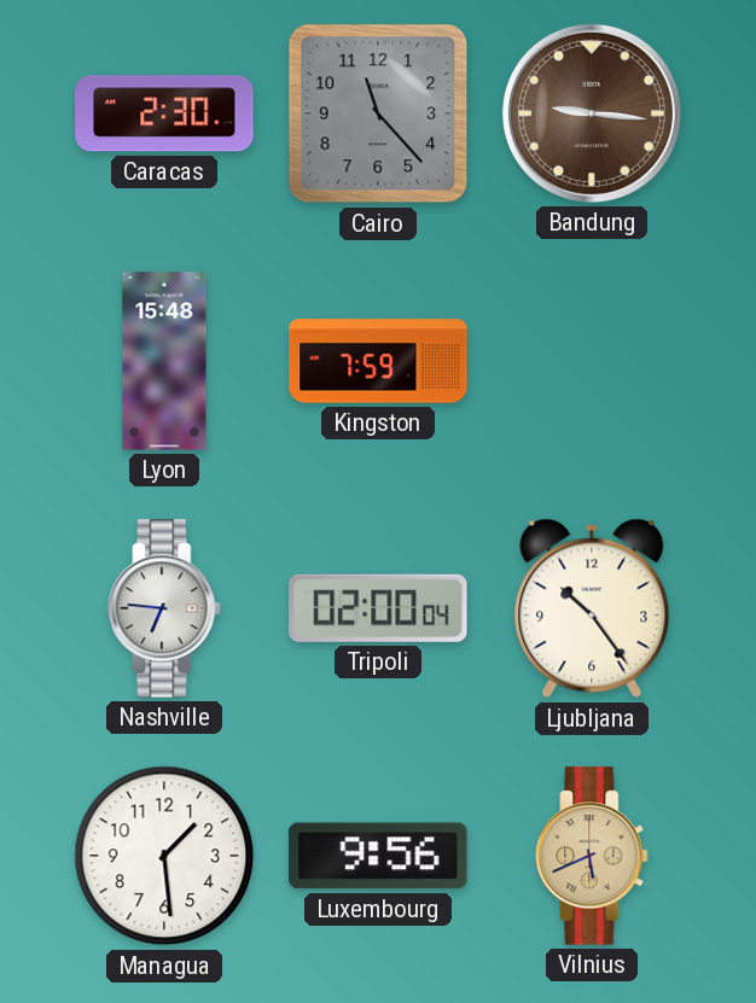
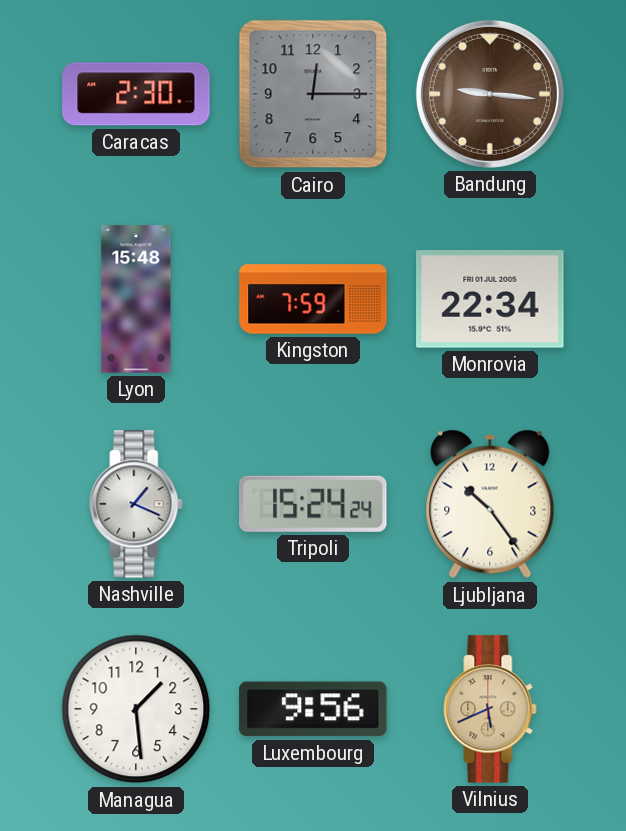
Cairo: 11:23 -> 12:15
Monrovia: none -> 22:34
Nashville: 6:46 -> 1:19
Tripoli: 02:00 -> 15:24
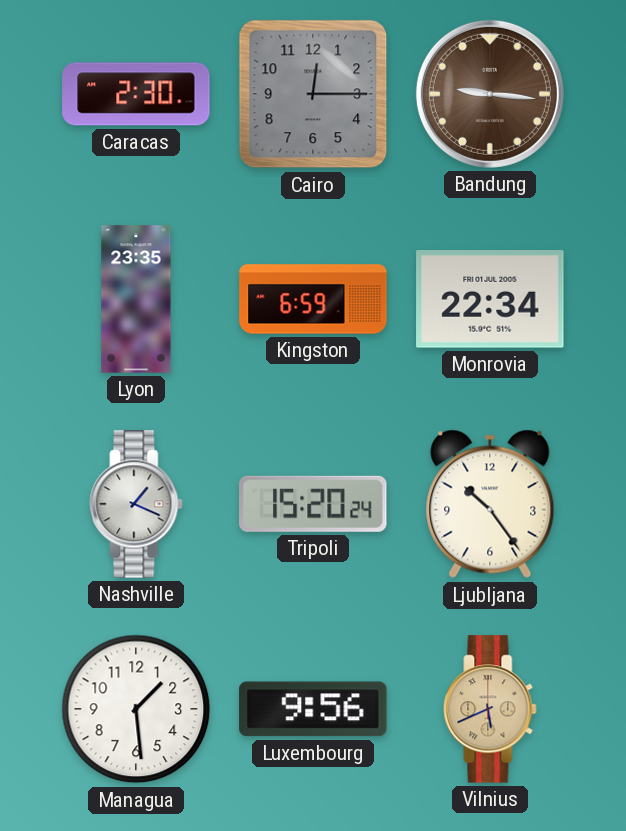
Lyon: 15:48 -> 23:35
Kingston: 7:59 -> 6:59
Tripoli: 15:24 -> 15:20
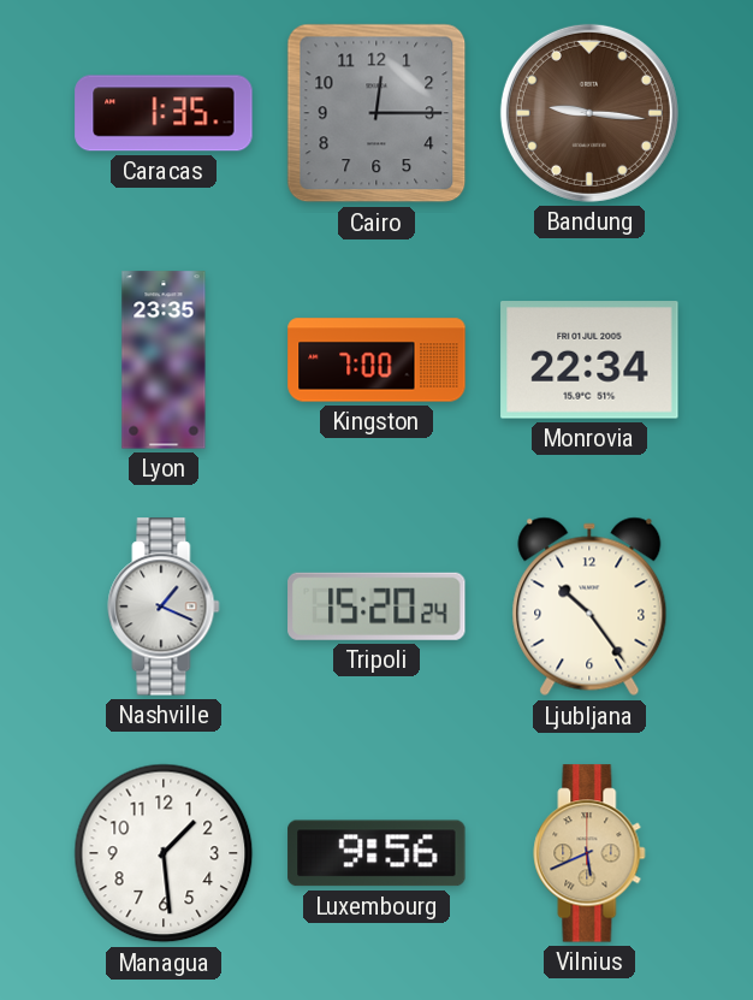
Caracas: 2:30 -> 1:35
Kingston: 6:59 -> 7:00
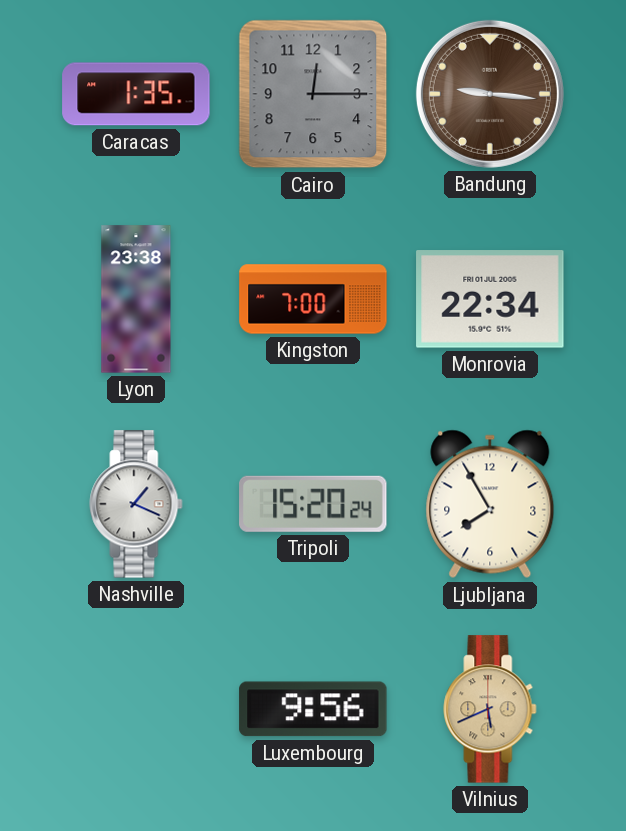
Lyon: 23:35 -> 23:38
Ljubljana: 10:24 -> 7:55
Managua: 1:29 -> none
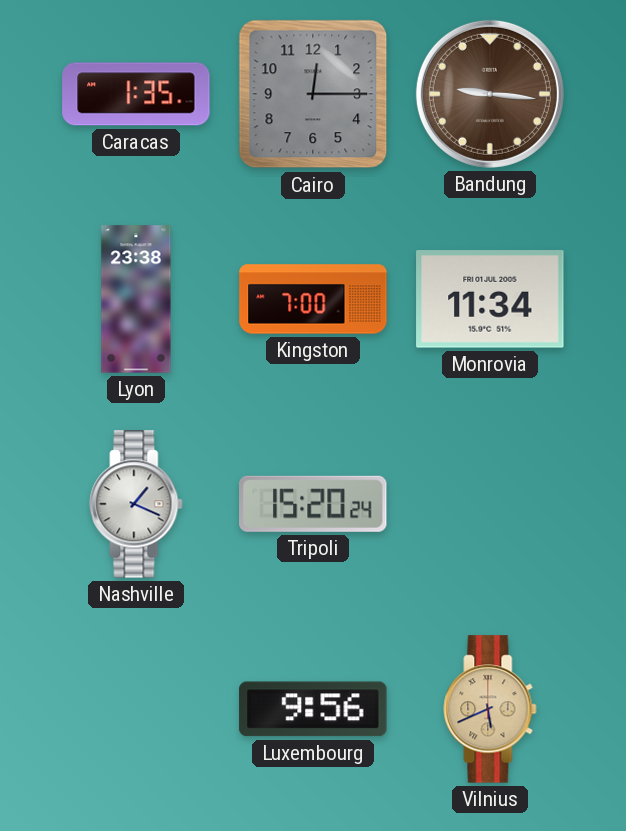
Monrovia: 22:34 -> 11:34
Ljubljana: 7:55 -> none
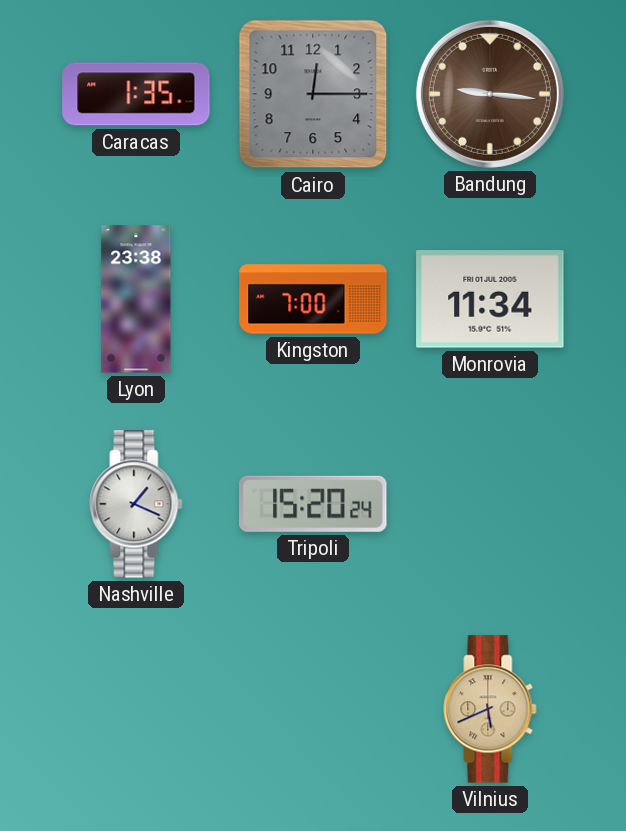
Luxembourg: 9:56 -> none
